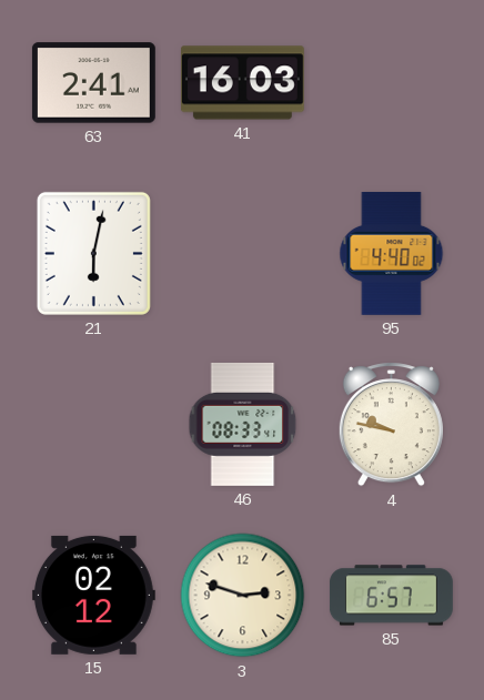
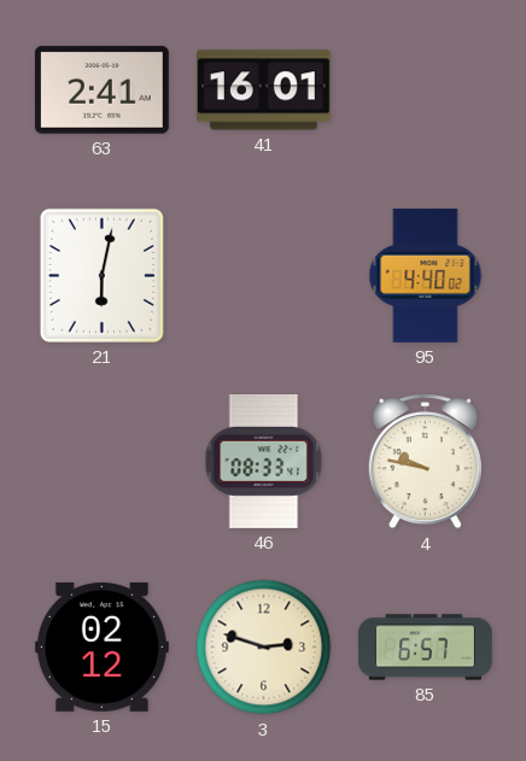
41: 16:03 -> 16:01
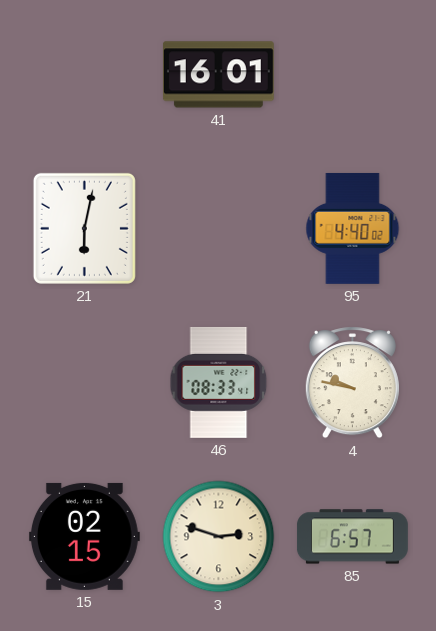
63: 2:41 -> none
15: 02:12 -> 02:15
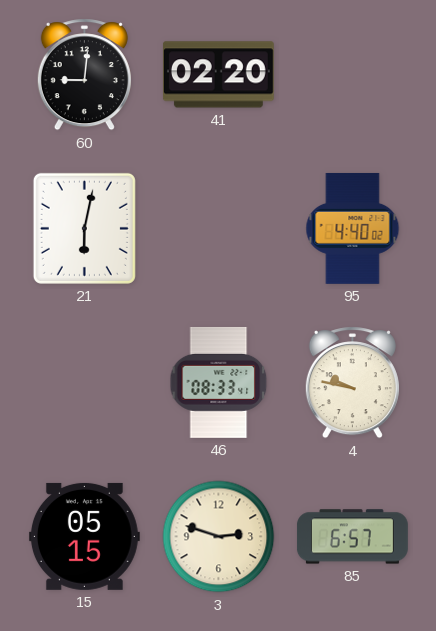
60: none -> 9:01
41: 16:01 -> 02:20
15: 02:15 -> 05:15
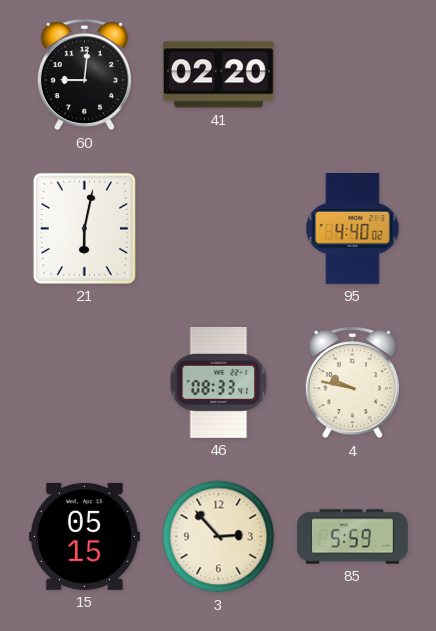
3: 2:48 -> 2:53
85: 6:57 -> 5:59
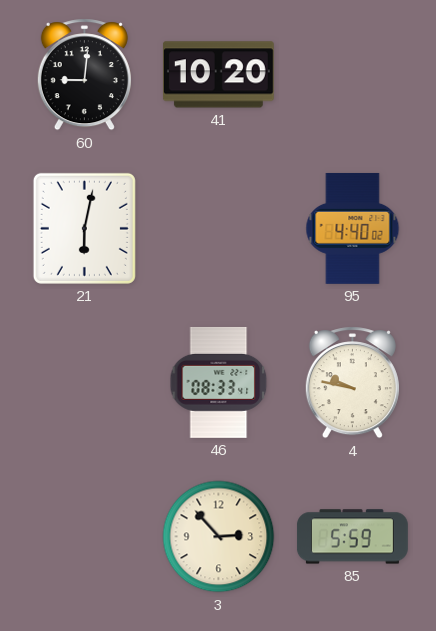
41: 02:20 -> 10:20
15: 05:15 -> none
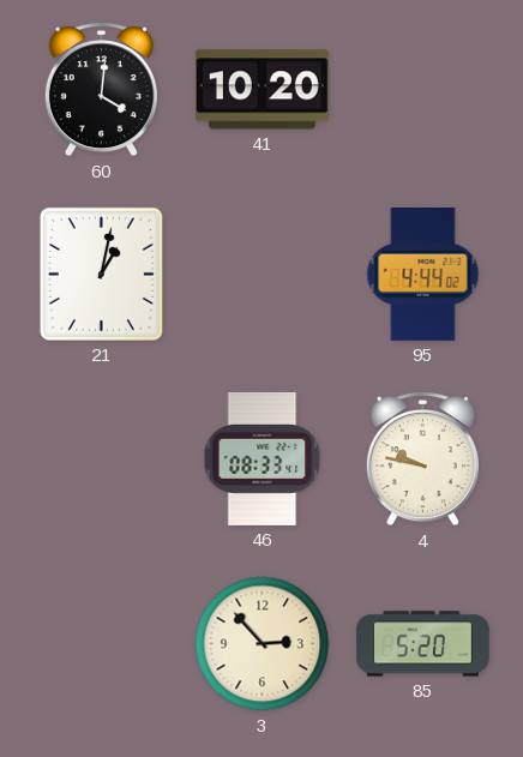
60: 9:01 -> 4:01
21: 6:02 -> 1:02
95: 4:40 -> 4:44
85: 5:59 -> 5:20
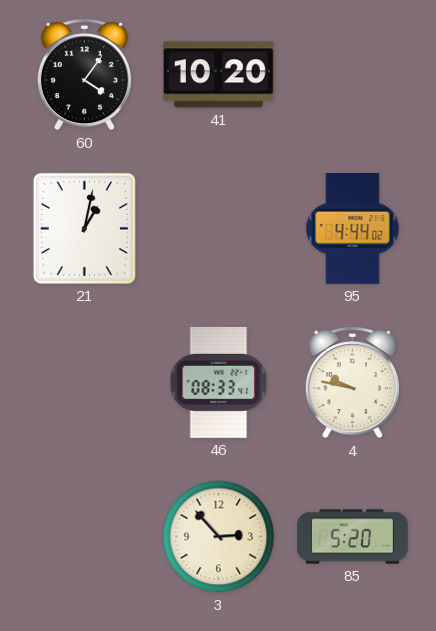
60: 4:01 -> 4:06
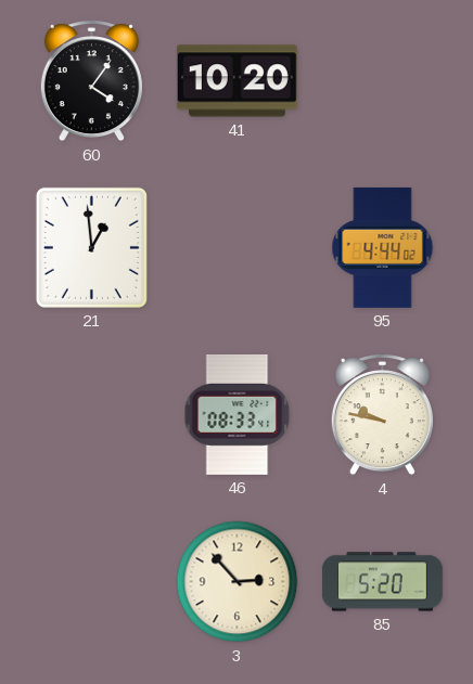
21: 1:02 -> 12:59
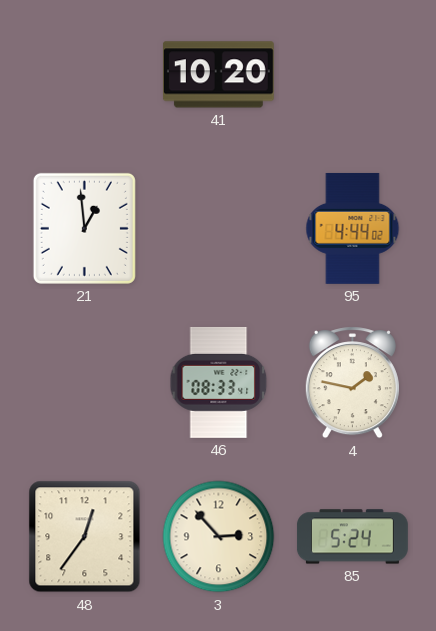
60: 4:06 -> none
4: 9:47 -> 1:47
48: none -> 12:36
85: 5:20 -> 5:24
